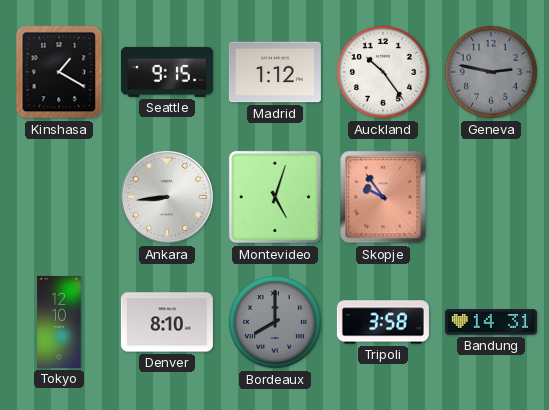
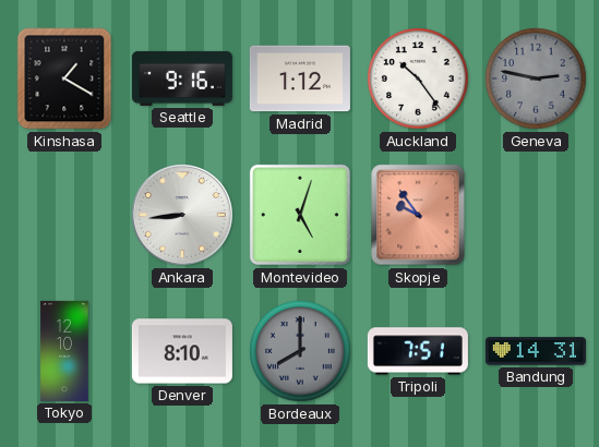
Seattle: 9:15 -> 9:16
Tripoli: 3:58 -> 7:51
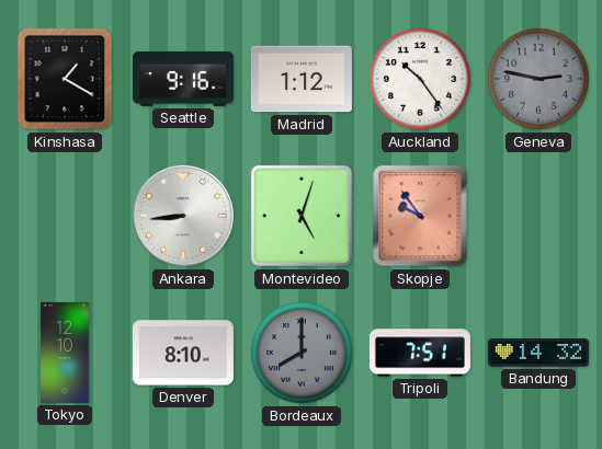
Bandung: 14:31 -> 14:32
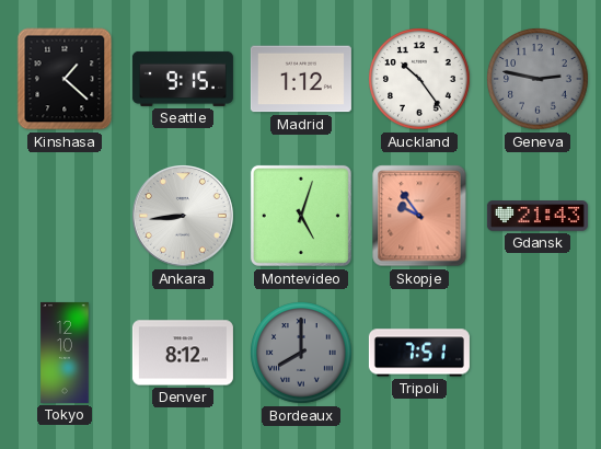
Kinshasa: 1:20 -> 1:22
Seattle: 9:16 -> 9:15
Gdansk: none -> 21:43
Denver: 8:10 -> 8:12
Bandung: 14:32 -> none
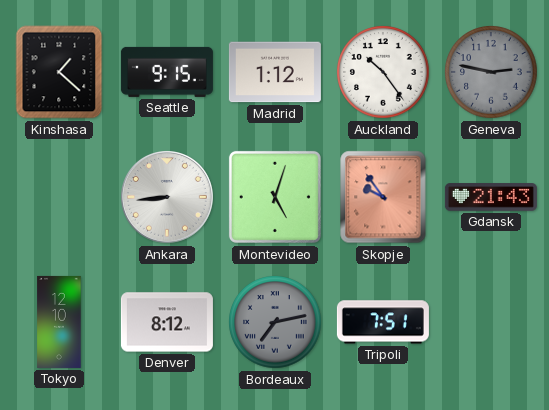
Bordeaux: 8:00 -> 7:13
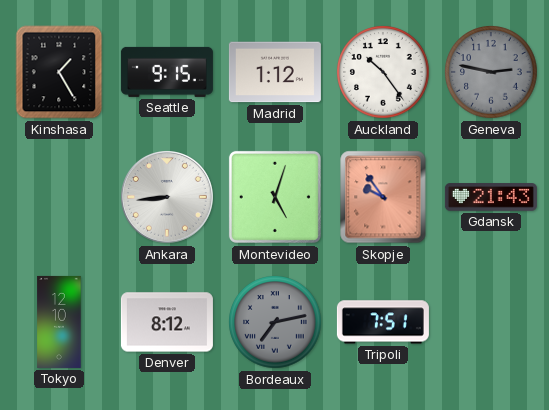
Kinshasa: 1:22 -> 1:25
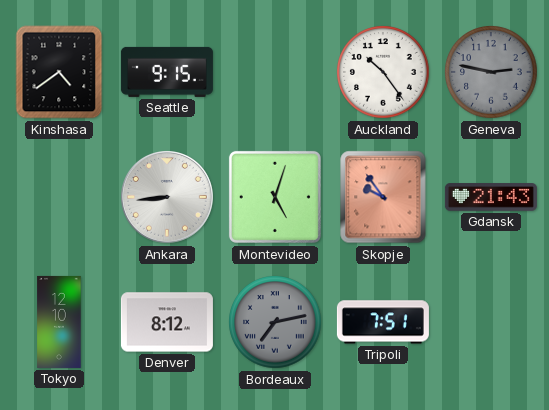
Kinshasa: 1:25 -> 4:39
Madrid: 1:12 -> none
